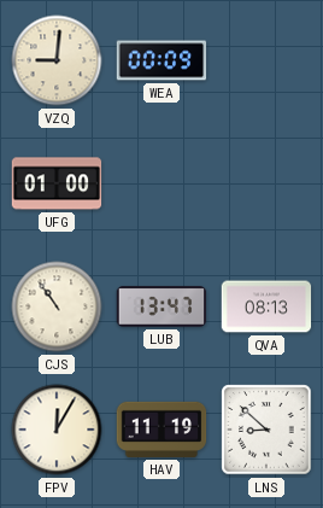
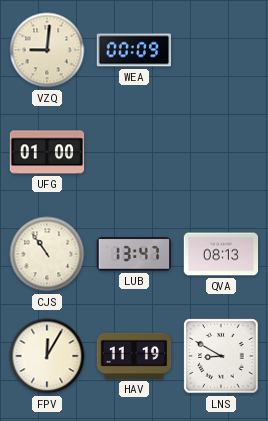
LNS: 8:52 -> 8:50
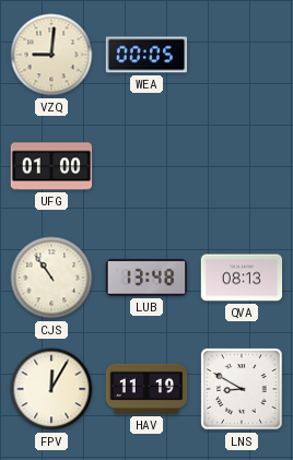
WEA: 00:09 -> 00:05
LUB: 13:47 -> 13:48
